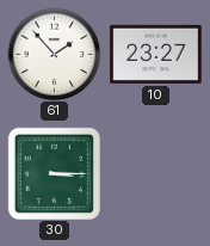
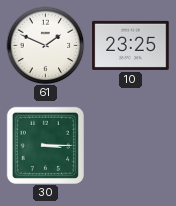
61: 1:53 -> 1:49
10: 23:27 -> 23:25
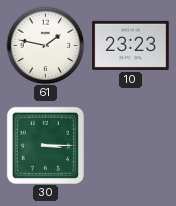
61: 1:49 -> 1:47
10: 23:25 -> 23:23
